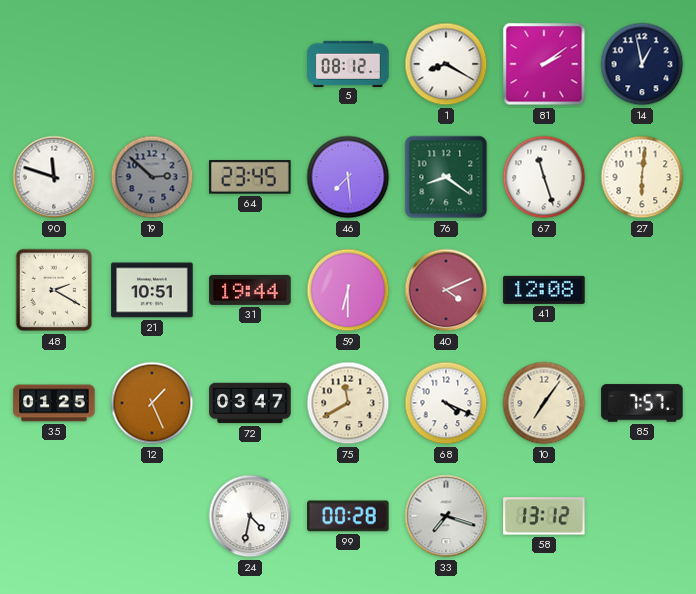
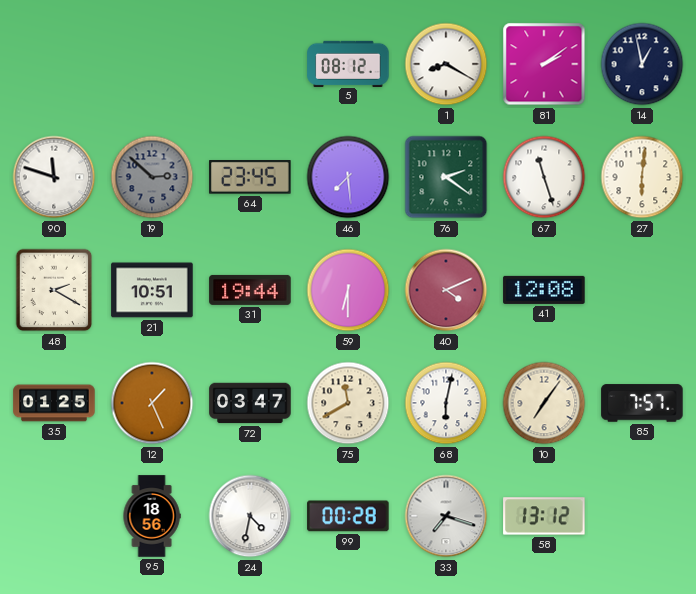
76: 8:21 -> 2:21
68: 4:19 -> 6:02
95: none -> 18:56
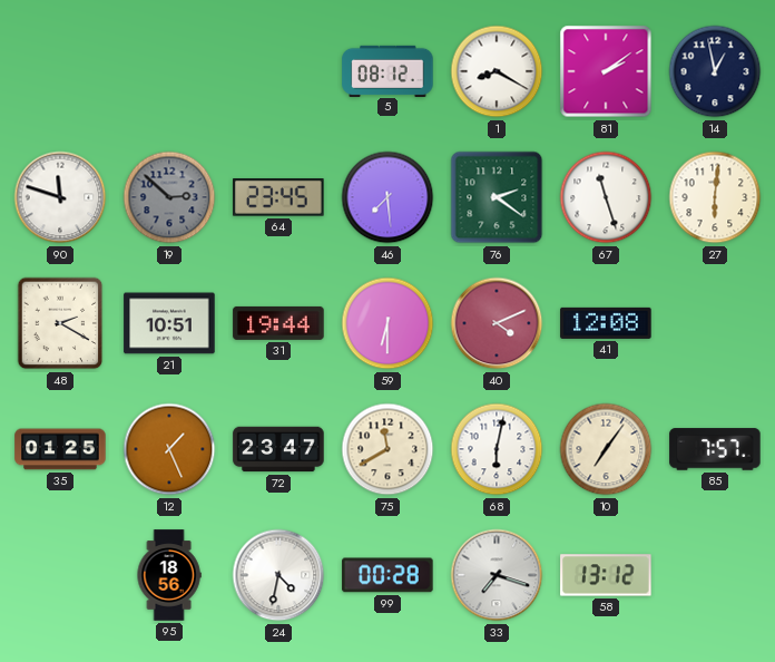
72: 03:47 -> 23:47
